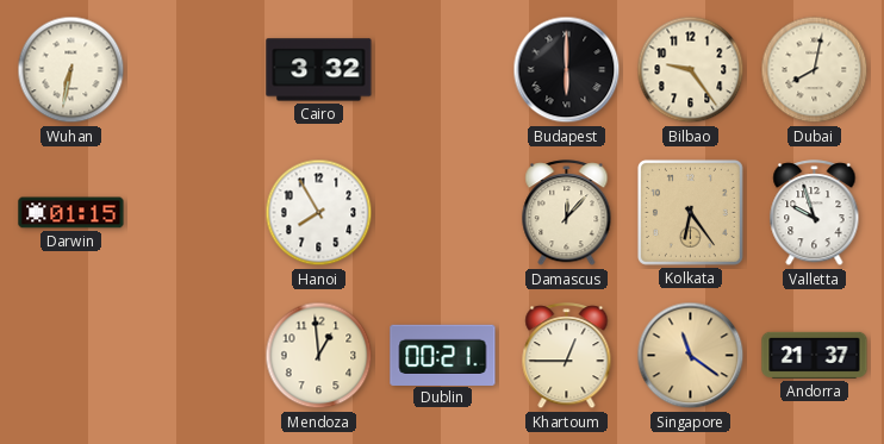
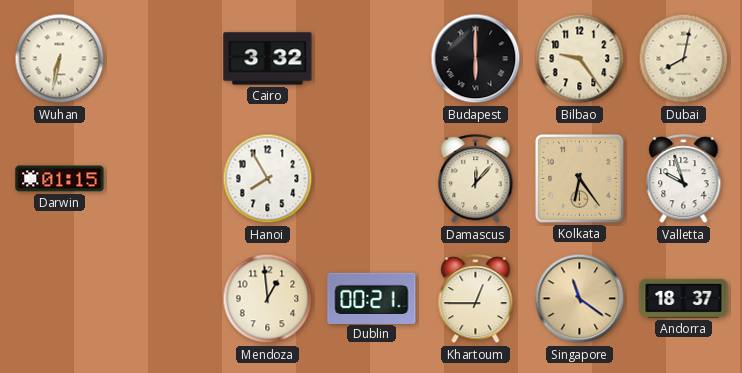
Andorra: 21:37 -> 18:37
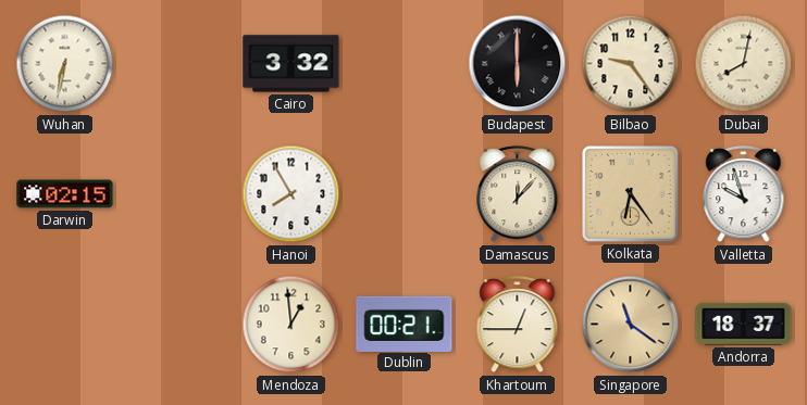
Darwin: 01:15 -> 02:15
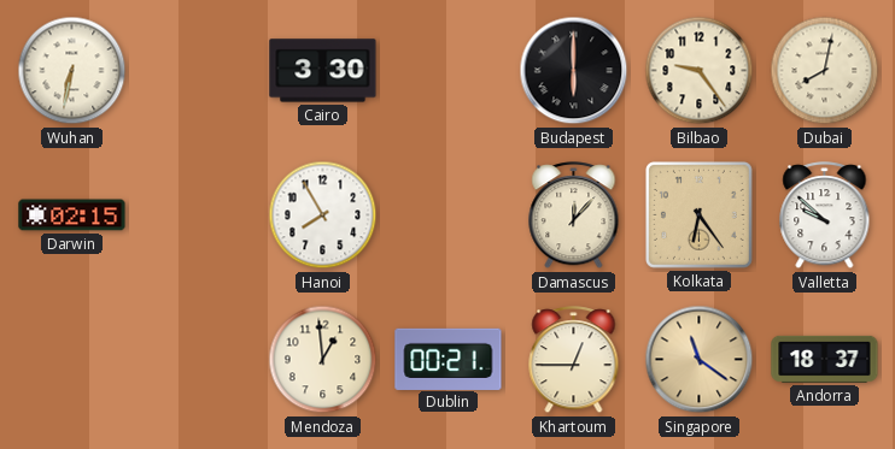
Cairo: 3:32 -> 3:30
Valletta: 9:57 -> 9:52
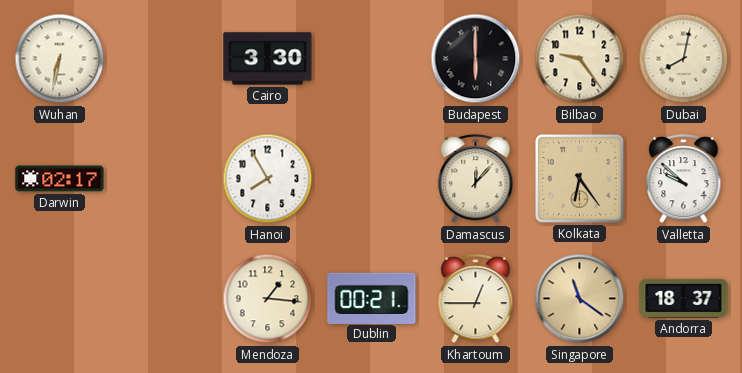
Darwin: 02:15 -> 02:17
Mendoza: 12:59 -> 1:16
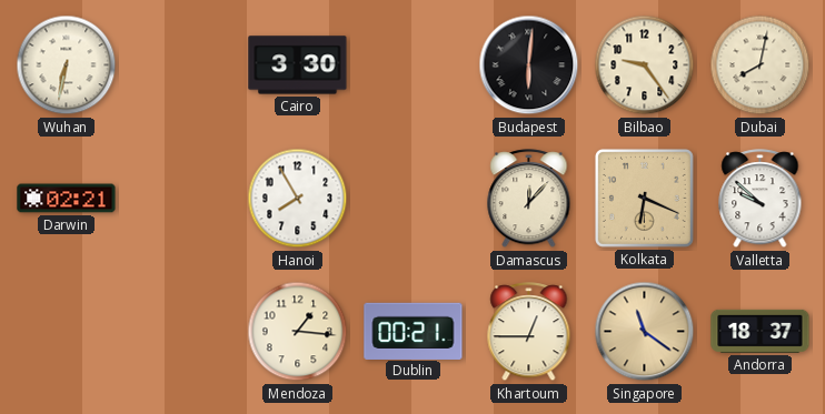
Budapest: 6:00 -> 6:01
Darwin: 02:17 -> 02:21
Kolkata: 6:24 -> 6:19
